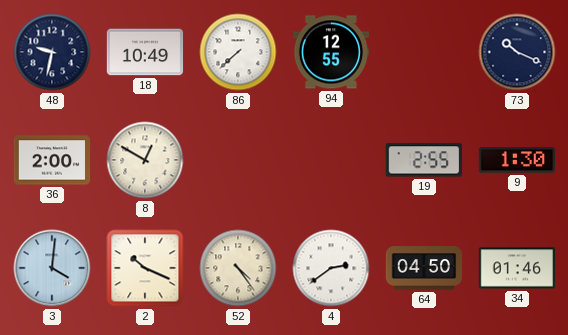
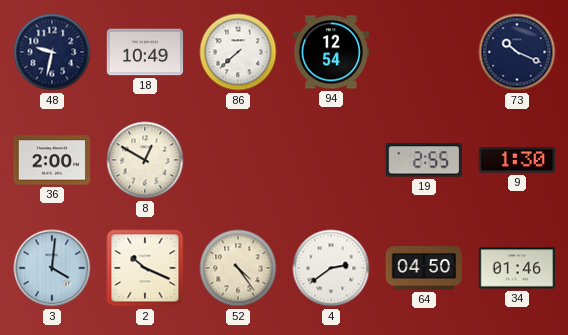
94: 12:55 -> 12:54
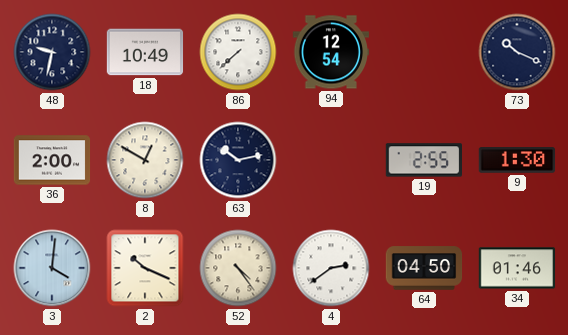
63: none -> 10:13
